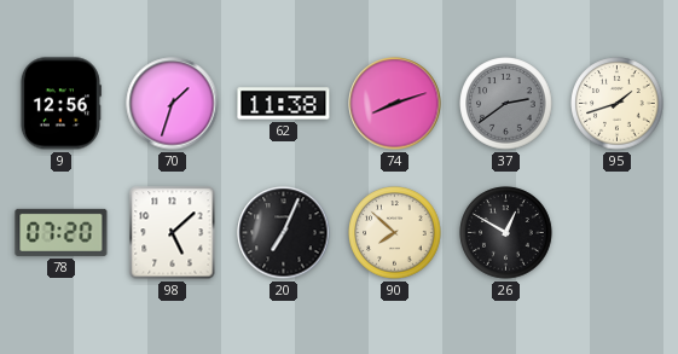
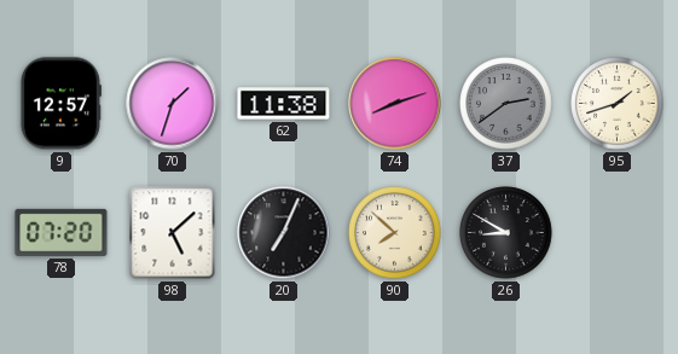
9: 12:56 -> 12:57
26: 12:50 -> 8:50
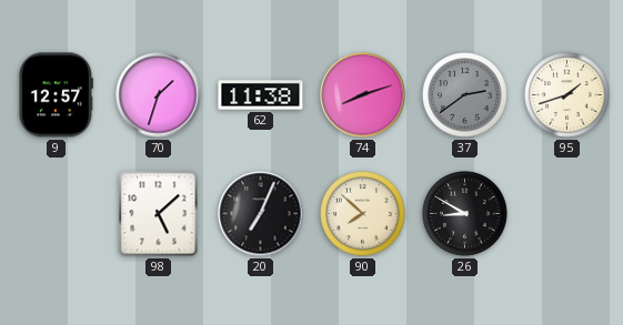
78: 07:20 -> none
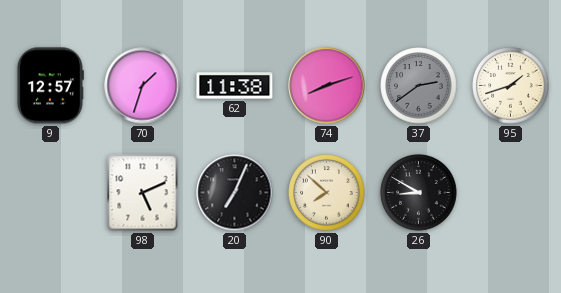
98: 5:08 -> 5:11
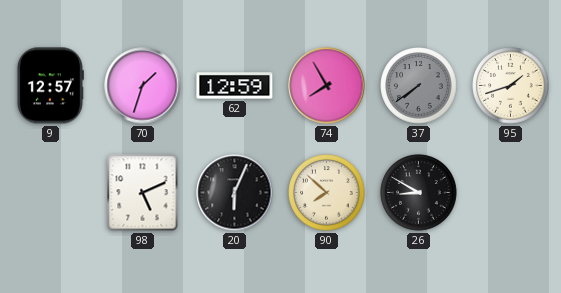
62: 11:38 -> 12:59
74: 8:12 -> 7:55
37: 2:39 -> 7:39
20: 7:04 -> 6:04
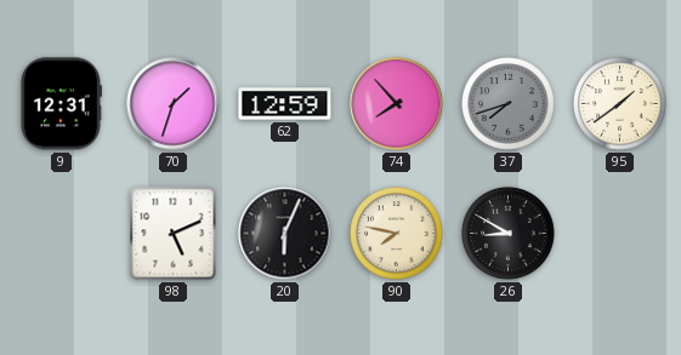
9: 12:57 -> 12:31
74: 7:55 -> 7:53
37: 7:39 -> 7:42
95: 1:42 -> 1:39
90: 7:52 -> 7:47
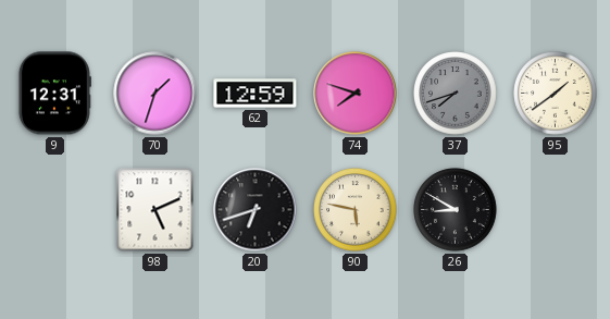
74: 7:53 -> 7:48
20: 6:04 -> 6:42
90: 7:47 -> 5:47
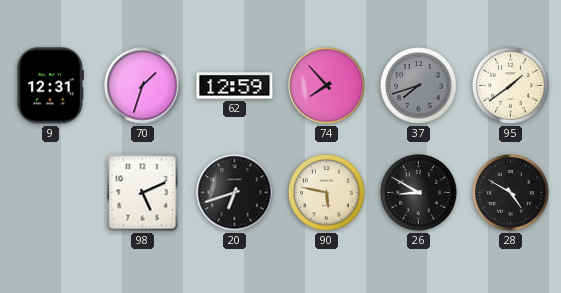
74: 7:48 -> 7:53
28: none -> 4:50
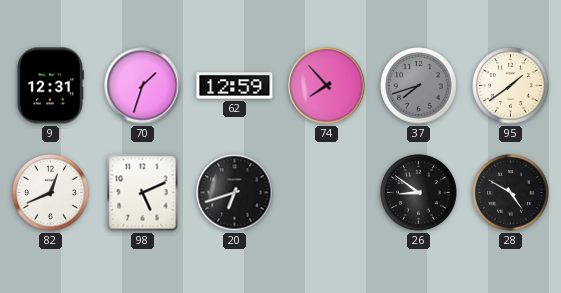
82: none -> 12:41
90: 5:47 -> none
26: 8:50 -> 8:51
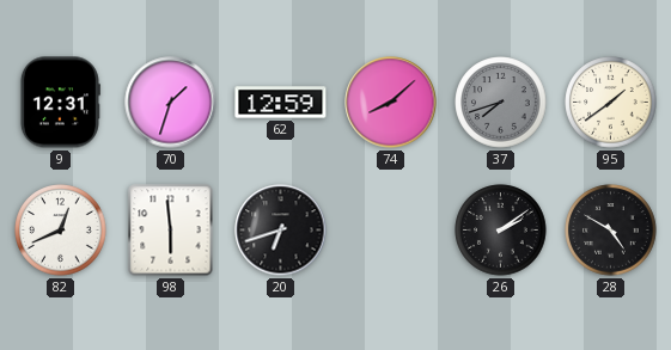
74: 7:53 -> 8:08
98: 5:11 -> 5:59
26: 8:51 -> 2:09
